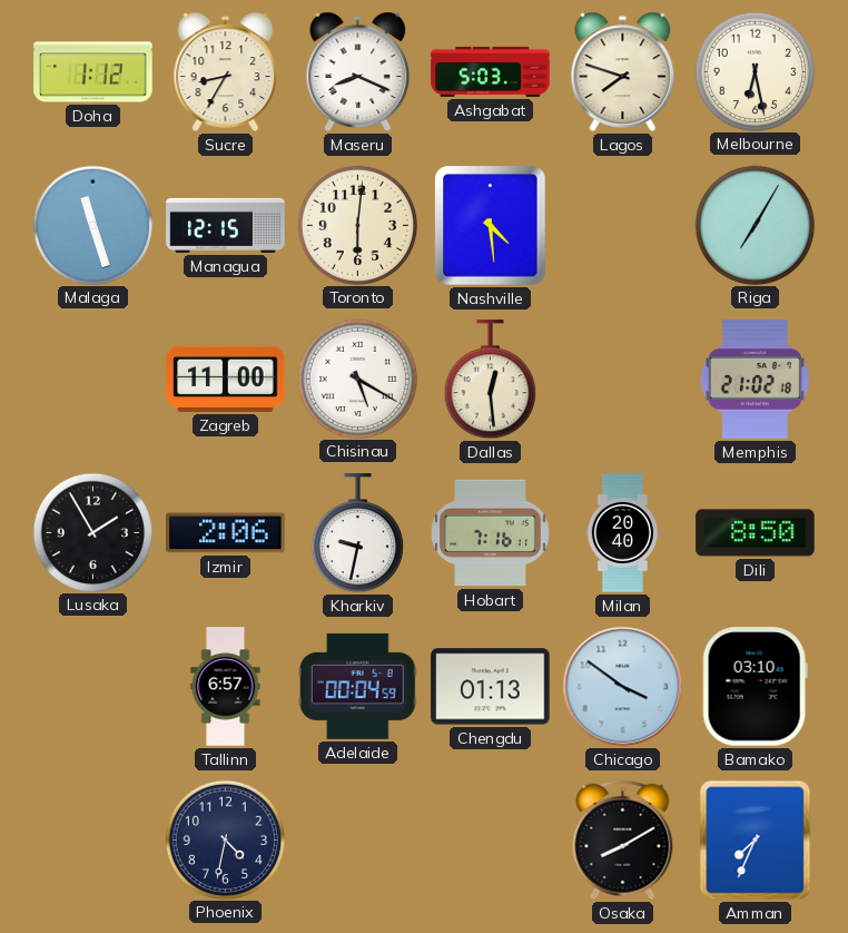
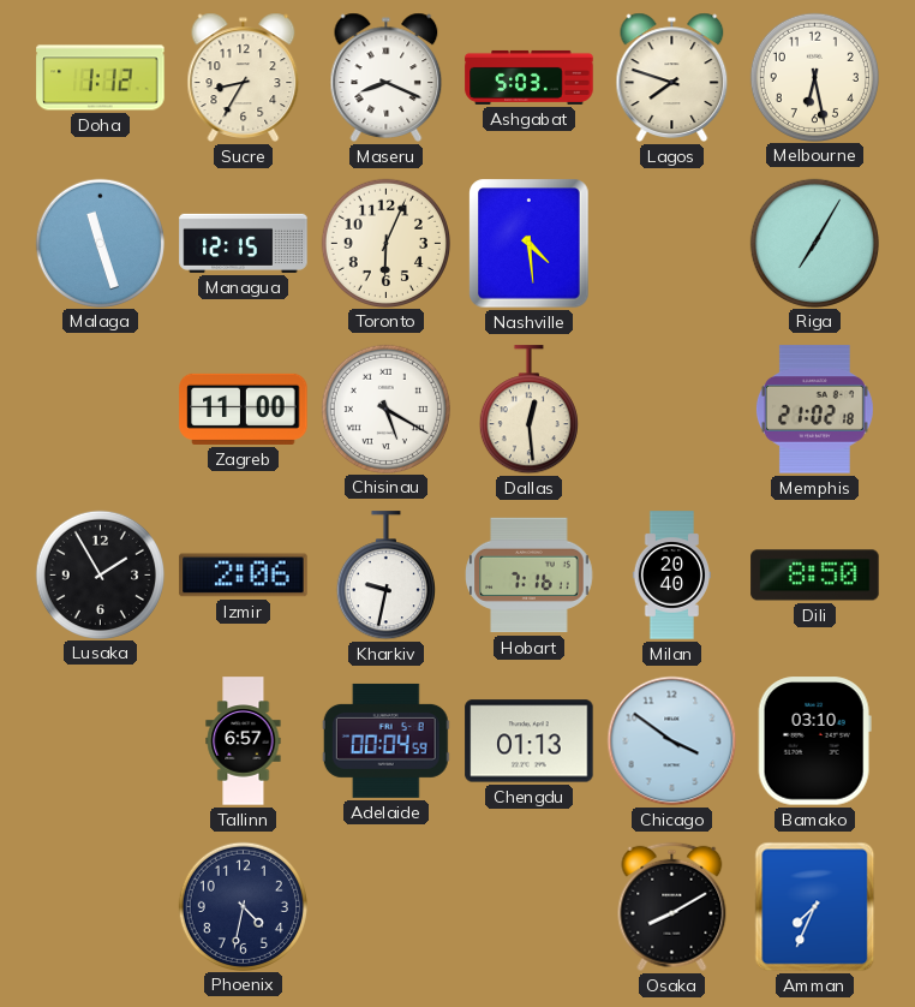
Toronto: 6:01 -> 6:04
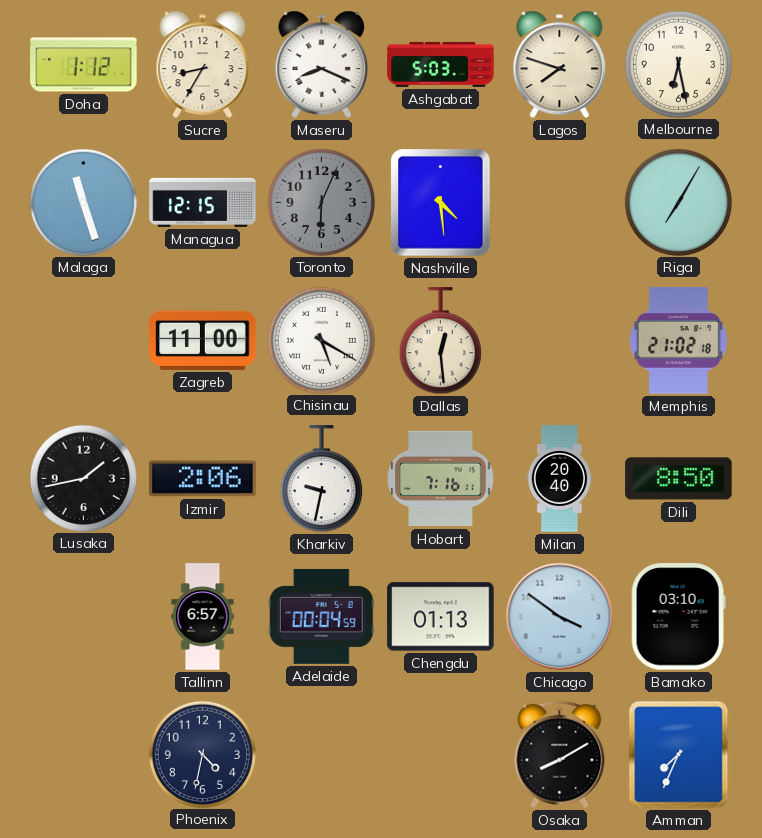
Toronto dial: cream -> grey
Lusaka: 1:55 -> 1:43
